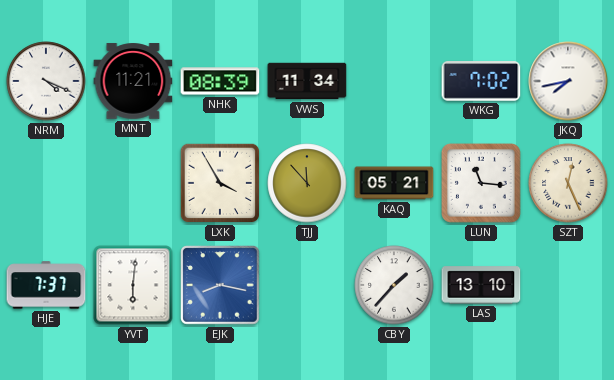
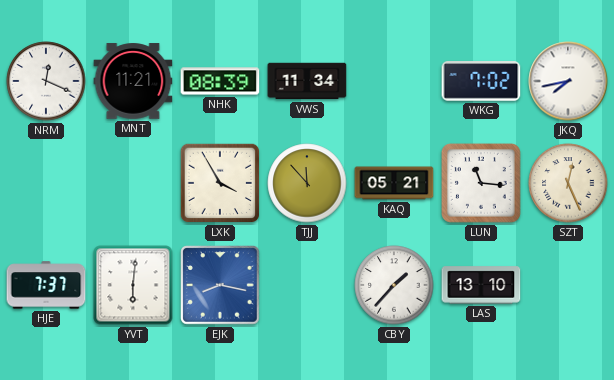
NRM: 4:19 -> 12:19
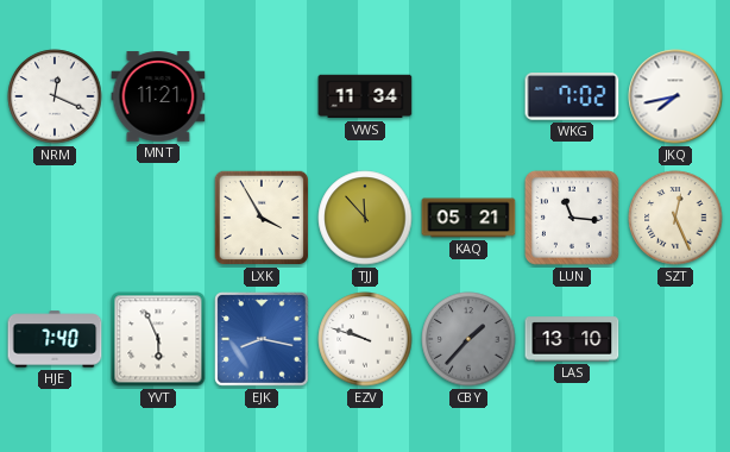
NHK: 08:39 -> none
HJE: 7:37 -> 7:40
YVT: 6:01 -> 5:56
EZV: none -> 9:48
CBY dial: white -> grey
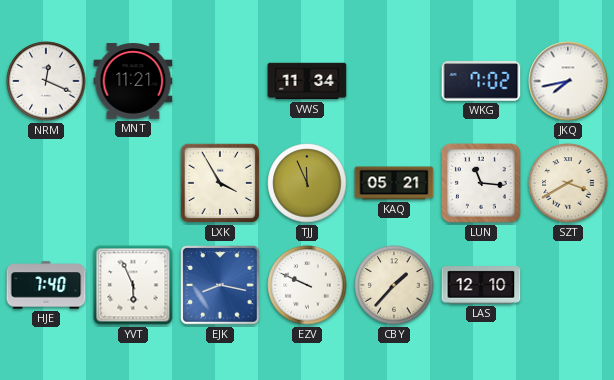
TJJ: 11:53 -> 11:56
SZT: 12:26 -> 3:40
EZV: 9:48 -> 9:49
CBY dial: grey -> cream
LAS: 13:10 -> 12:10
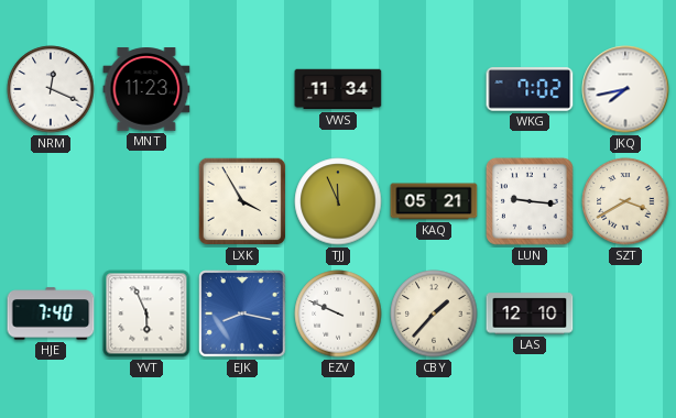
MNT: 11:21 -> 11:23
LUN: 11:16 -> 9:16
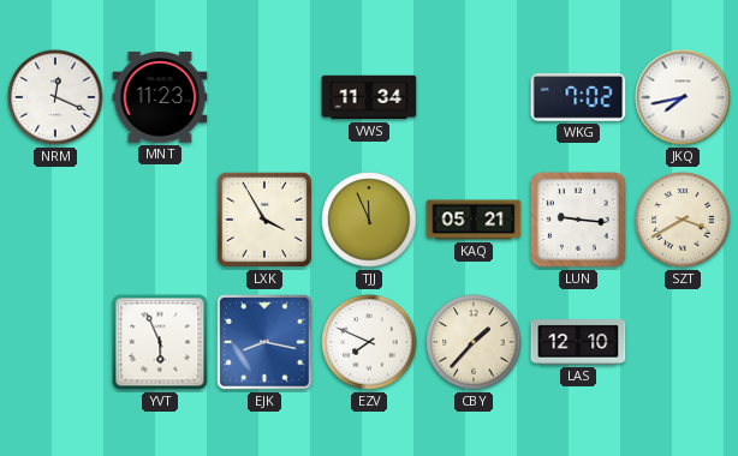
HJE: 7:40 -> none
EZV: 9:49 -> 7:49
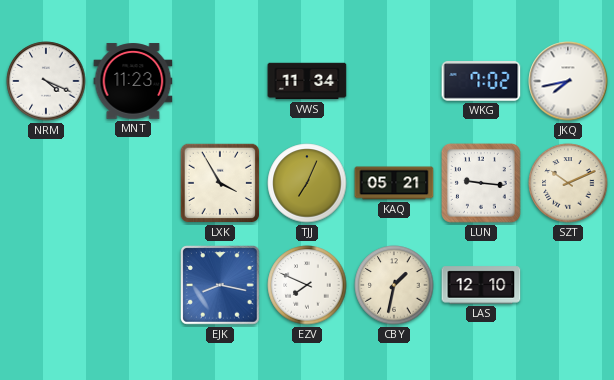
NRM: 12:19 -> 4:19
TJJ: 11:56 -> 7:04
SZT: 3:40 -> 10:11
YVT: 5:56 -> none
CBY: 1:37 -> 1:32
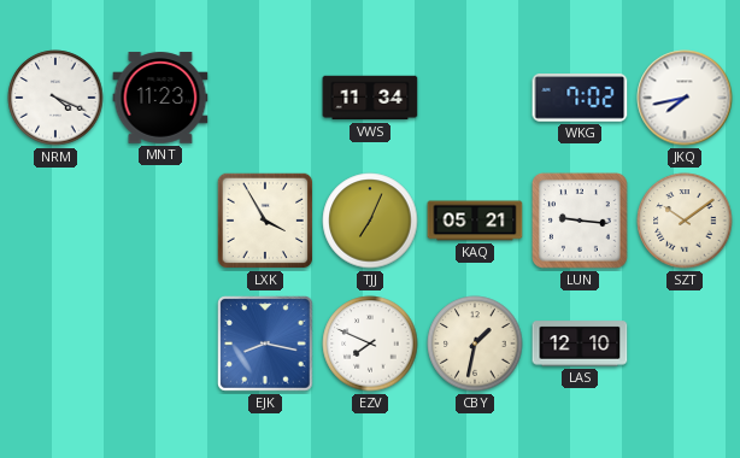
SZT: 10:11 -> 10:09
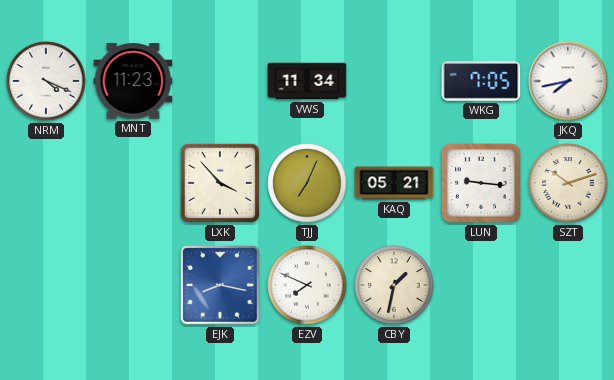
WKG: 7:02 -> 7:05
LXK: 3:55 -> 3:53
SZT: 10:09 -> 10:12
LAS: 12:10 -> none
